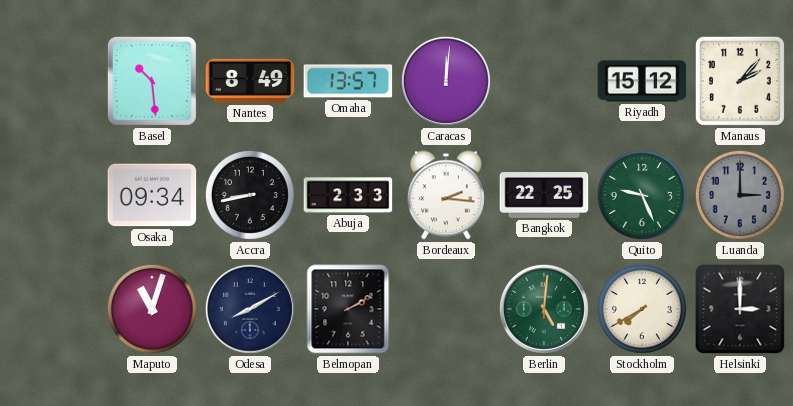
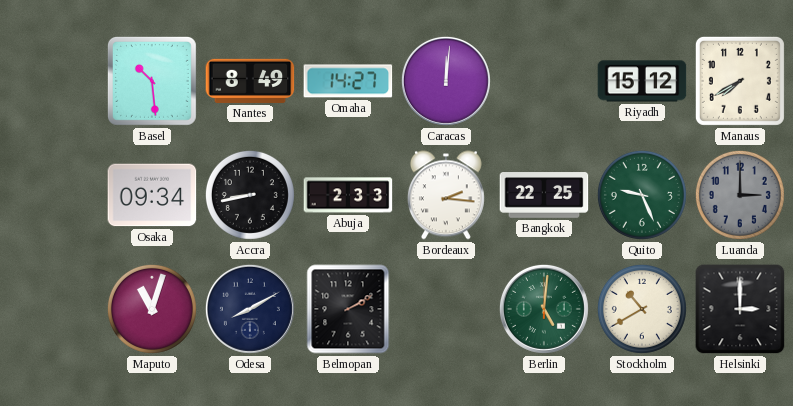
Omaha: 13:57 -> 14:27
Manaus: 2:07 -> 7:40
Stockholm: 7:40 -> 10:40
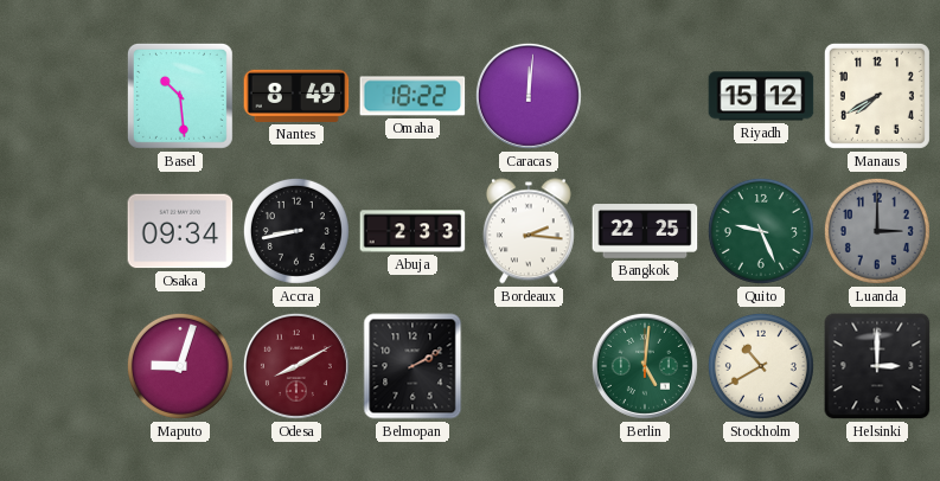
Omaha: 14:27 -> 18:22
Maputo: 11:03 -> 9:03
Odesa dial: navy -> burgundy
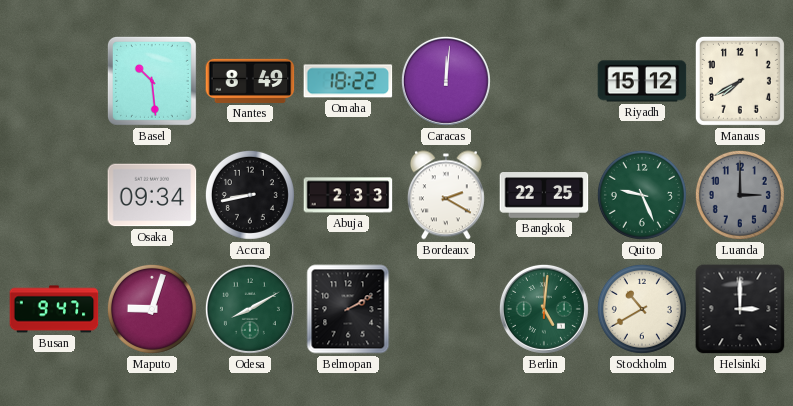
Bordeaux: 2:16 -> 2:20
Busan: none -> 9:47
Odesa dial: burgundy -> green
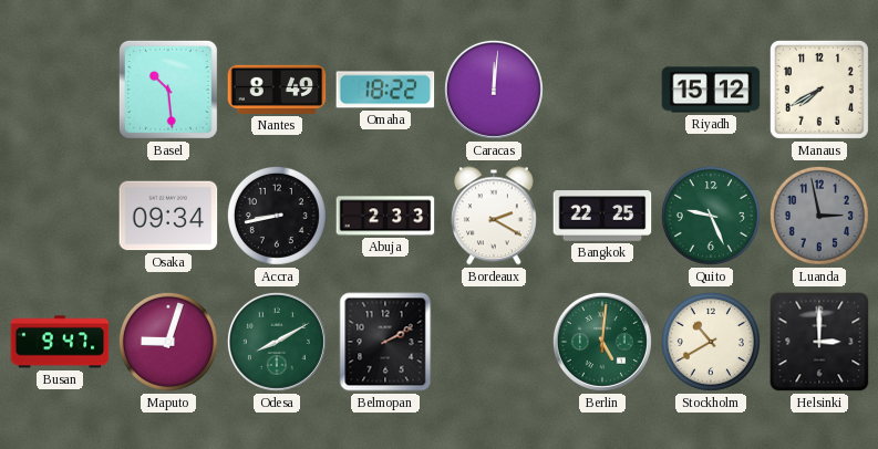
Luanda: 3:00 -> 2:58
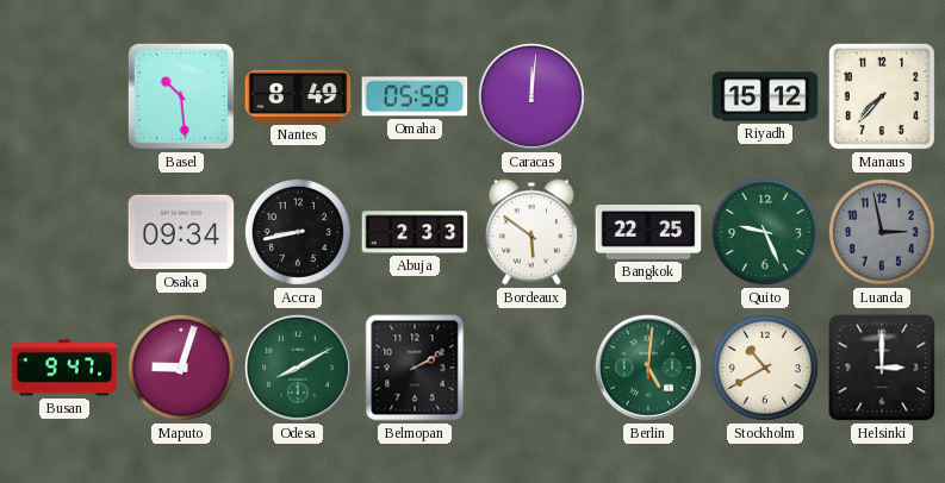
Omaha: 18:22 -> 05:58
Manaus: 7:40 -> 7:37
Bordeaux: 2:20 -> 5:51
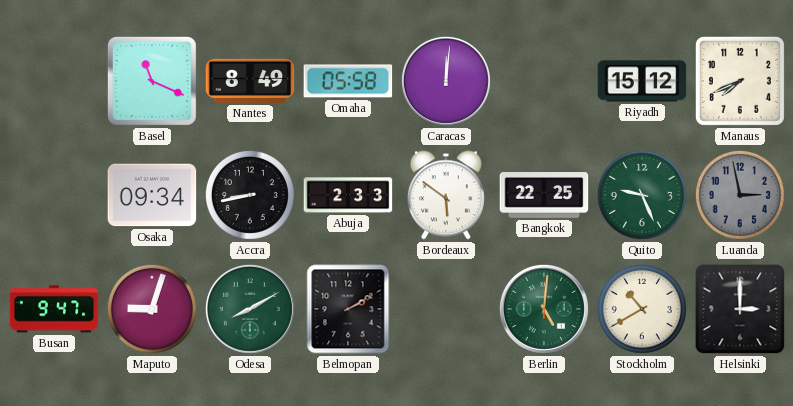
Basel: 10:29 -> 11:19
Manaus: 7:37 -> 7:41
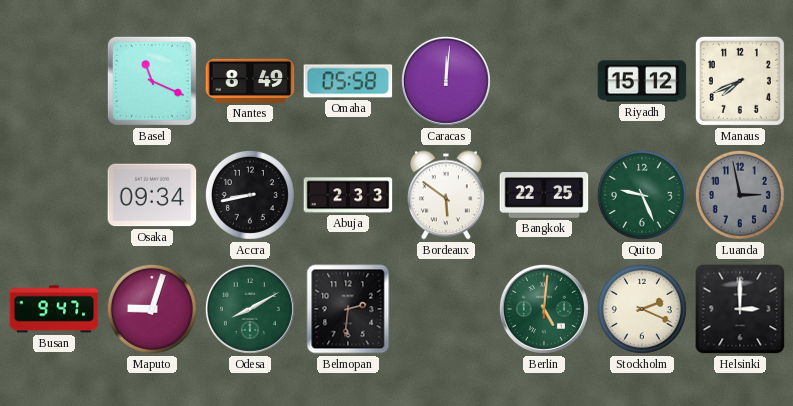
Belmopan: 2:10 -> 2:31
Stockholm: 10:40 -> 2:19
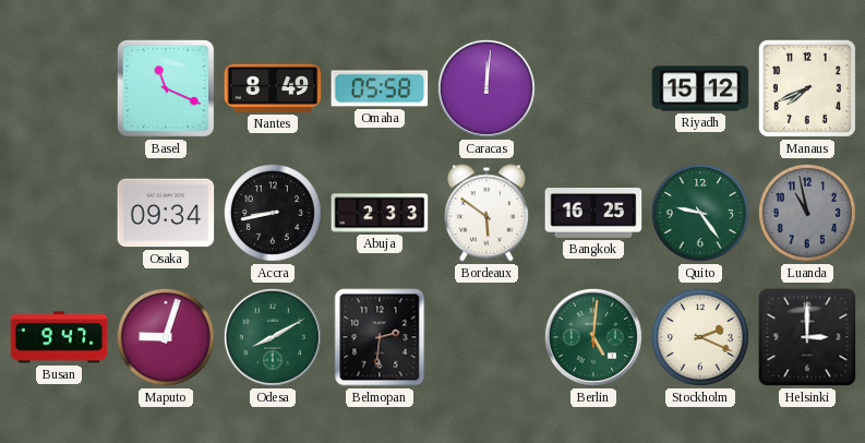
Bangkok: 22:25 -> 16:25
Quito: 9:26 -> 9:24
Luanda: 2:58 -> 10:58
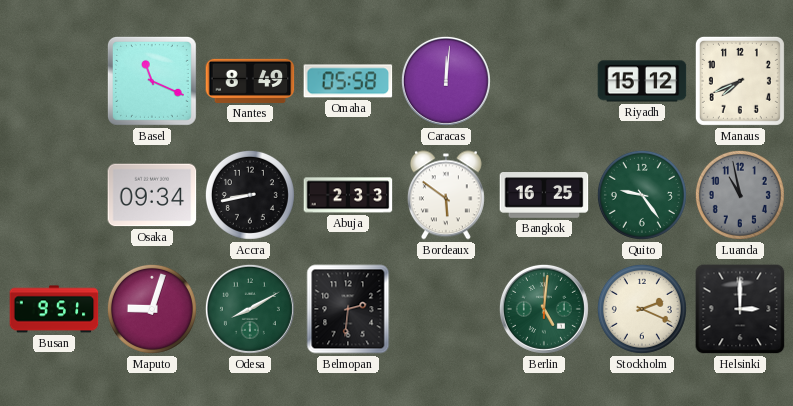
Busan: 9:47 -> 9:51
